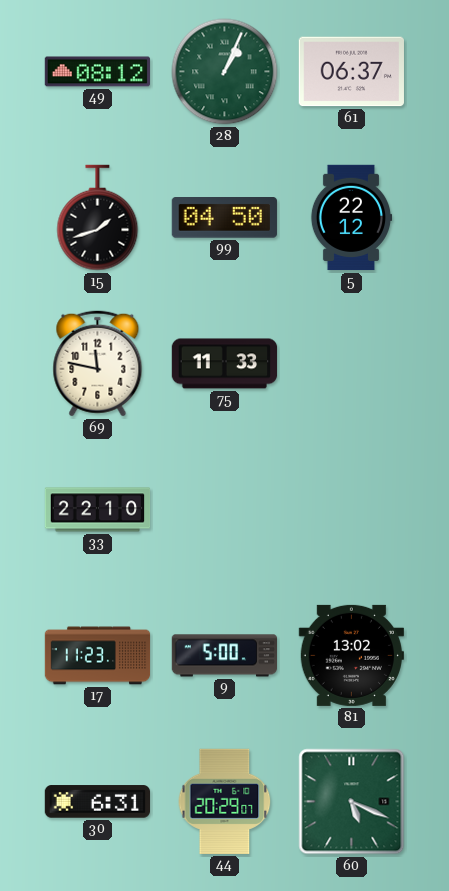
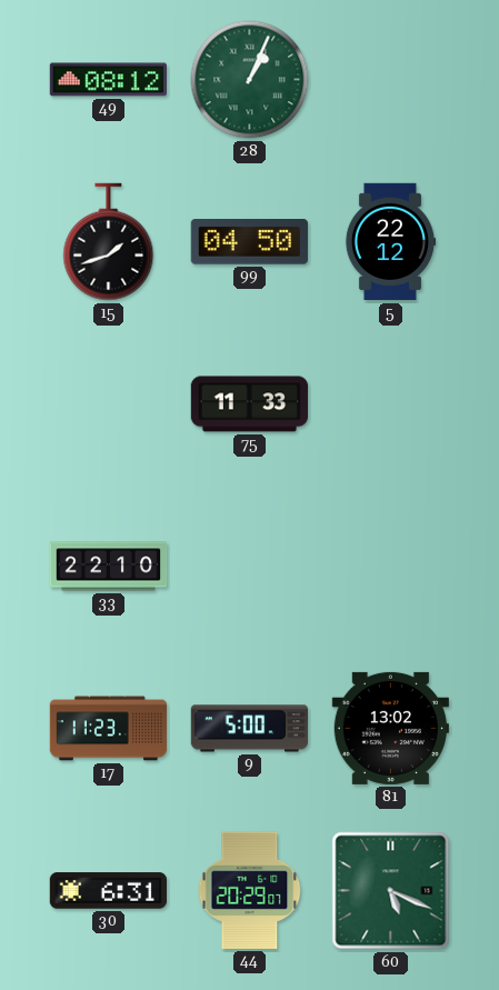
61: 06:37 -> none
69: 11:47 -> none
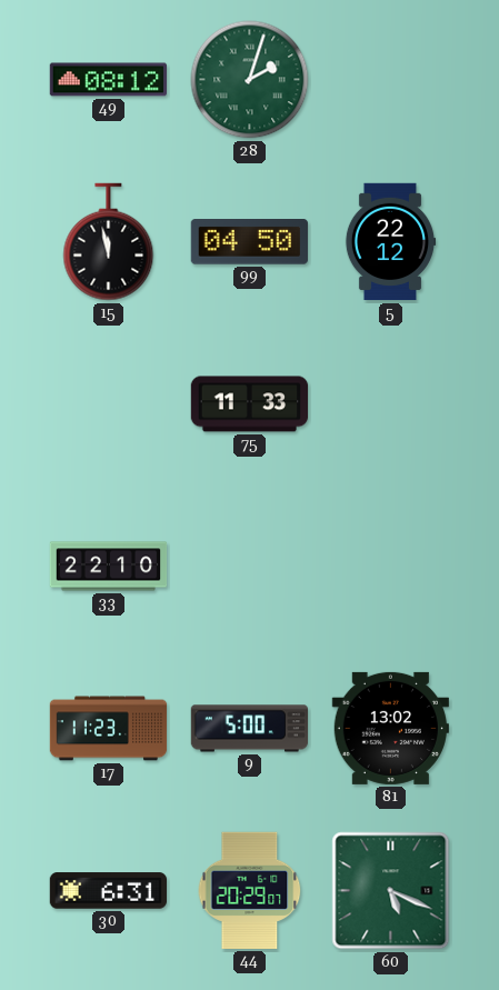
28: 1:04 -> 2:03
15: 1:42 -> 11:58
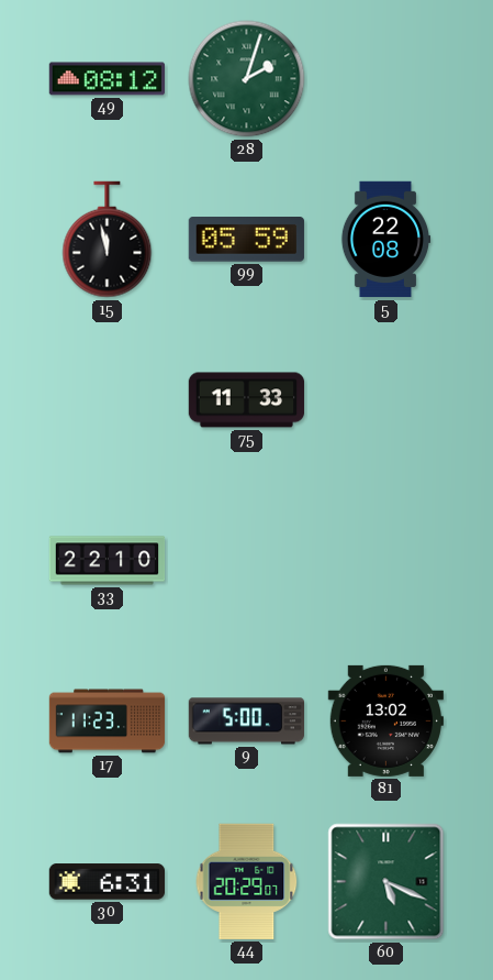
99: 04:50 -> 05:59
5: 22:12 -> 22:08
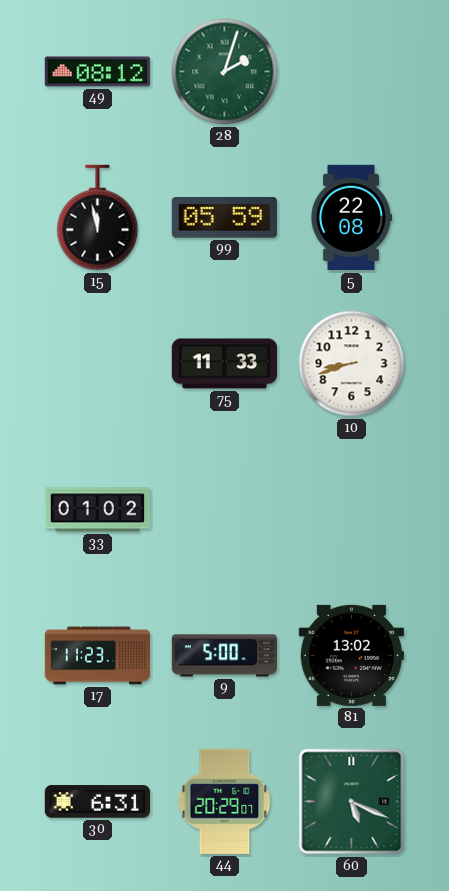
10: none -> 8:42
33: 22:10 -> 01:02
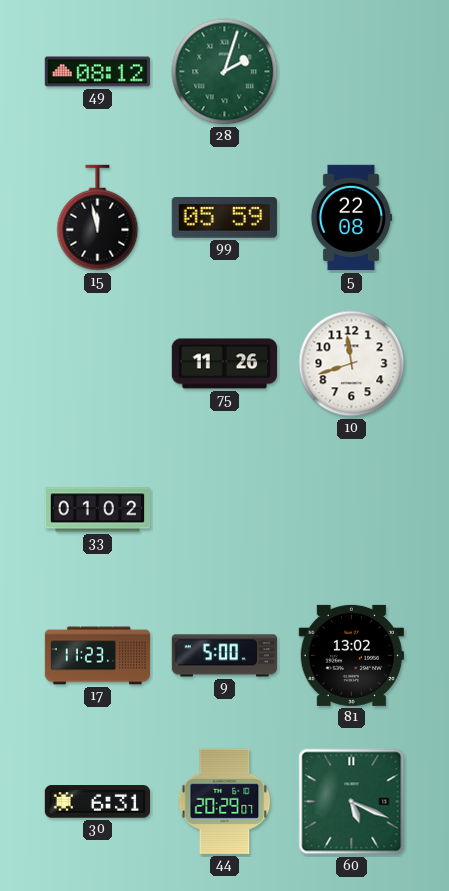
75: 11:33 -> 11:26
10: 8:42 -> 11:42
